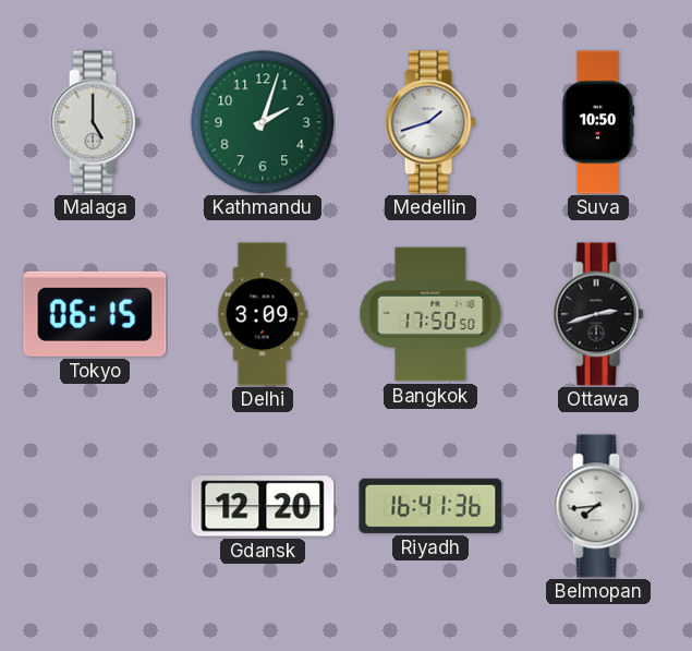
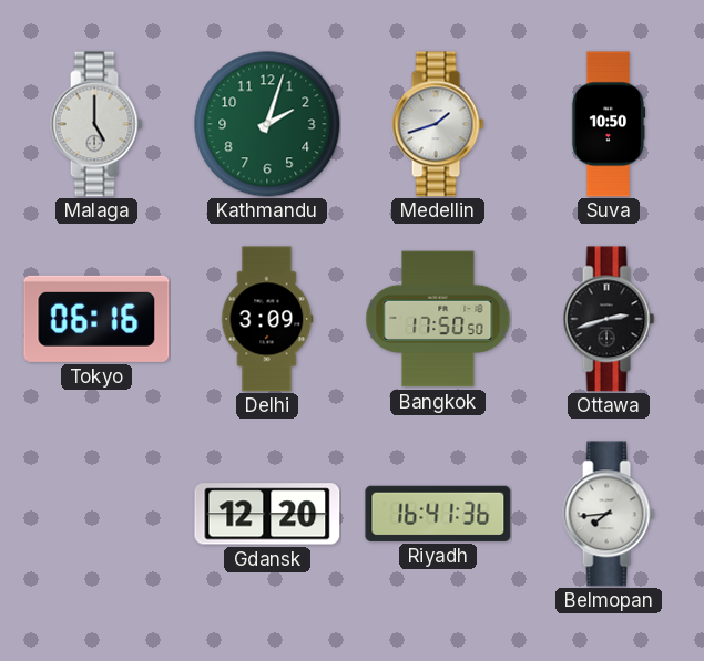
Tokyo: 06:15 -> 06:16
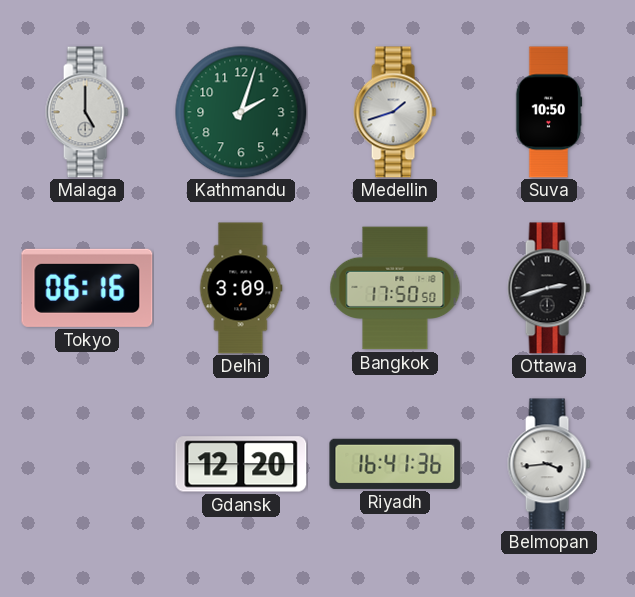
Belmopan: 7:44 -> 3:44
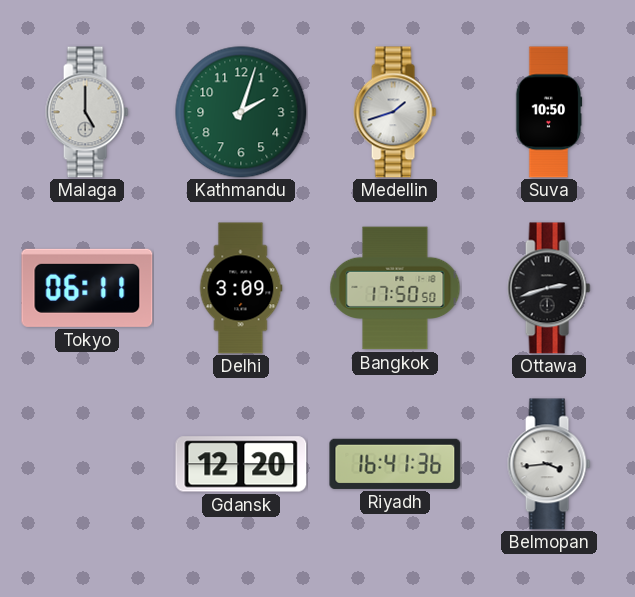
Tokyo: 06:16 -> 06:11
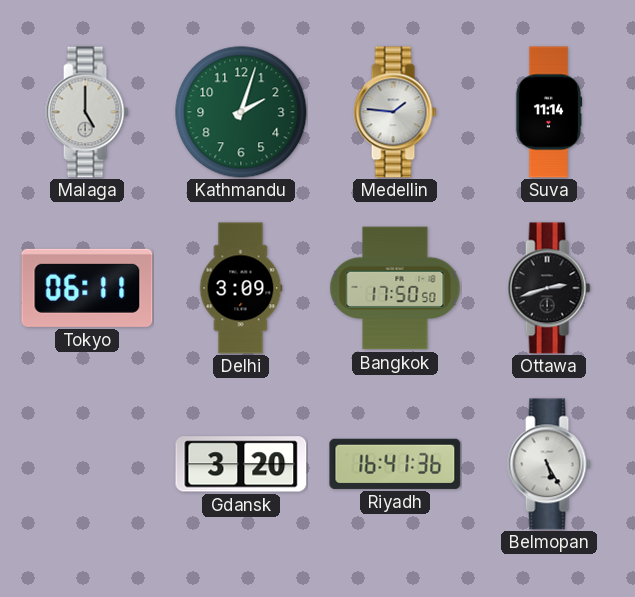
Medellin: 1:42 -> 1:46
Suva: 10:50 -> 11:14
Gdansk: 12:20 -> 3:20
Belmopan: 3:44 -> 5:25
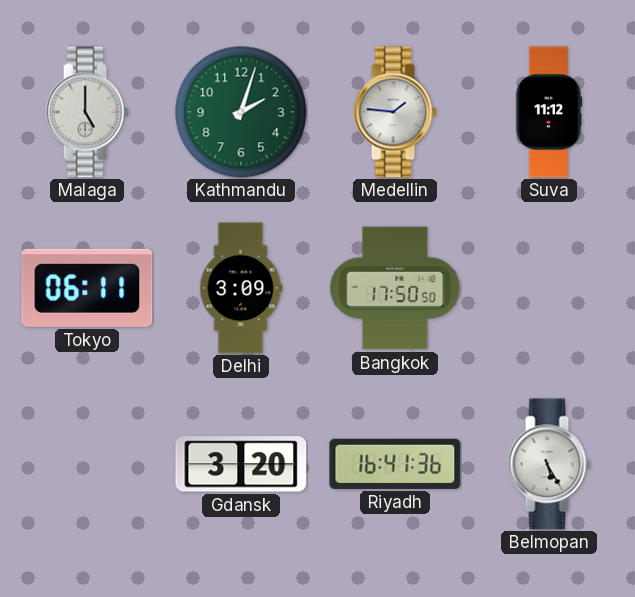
Suva: 11:14 -> 11:12
Ottawa: 2:42 -> none
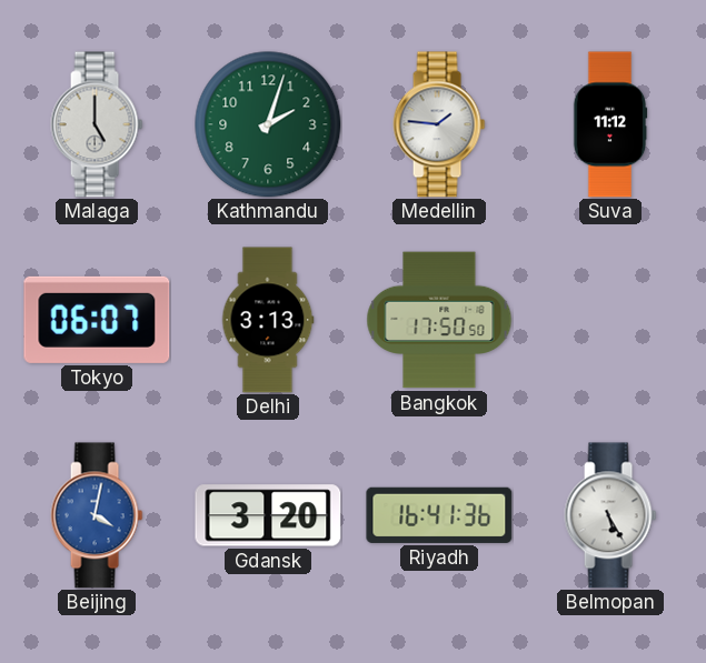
Tokyo: 06:11 -> 06:07
Delhi: 3:09 -> 3:13
Beijing: none -> 4:02
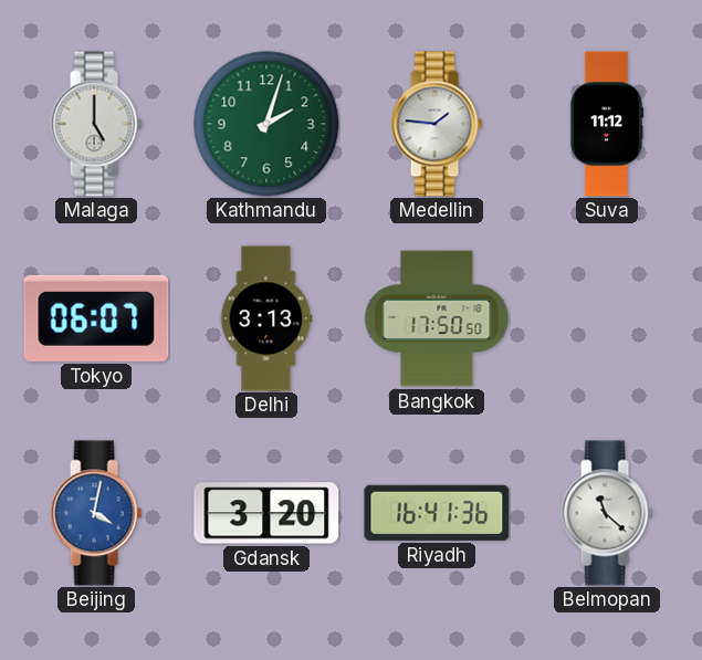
Belmopan: 5:25 -> 11:22
